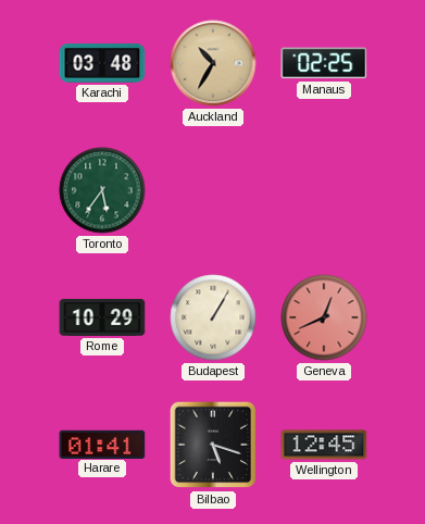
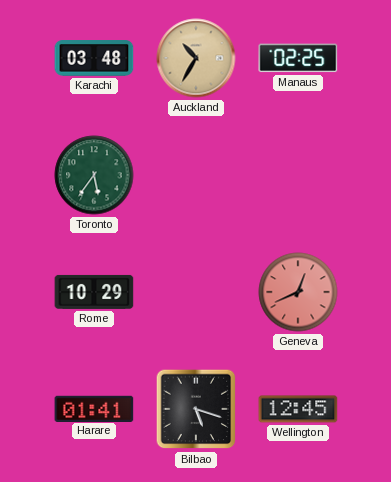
Budapest: 1:05 -> none
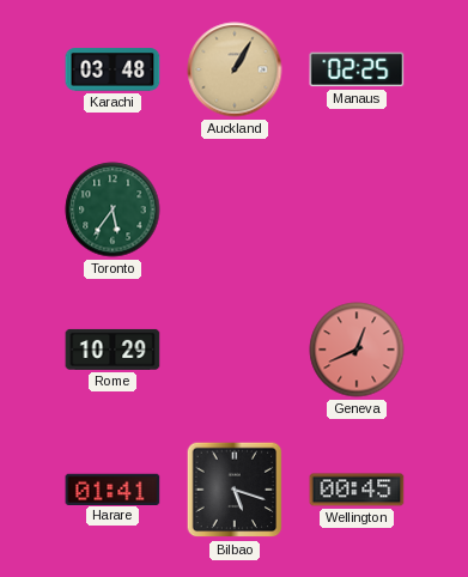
Auckland: 10:35 -> 1:05
Wellington: 12:45 -> 00:45
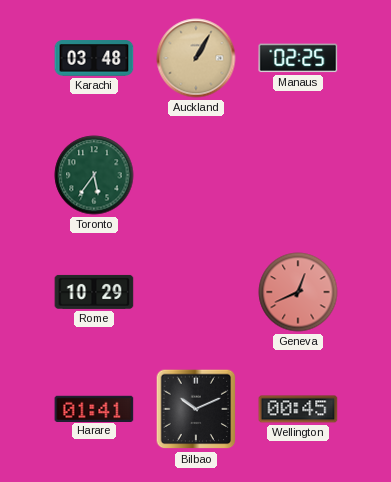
Bilbao: 5:18 -> 10:11
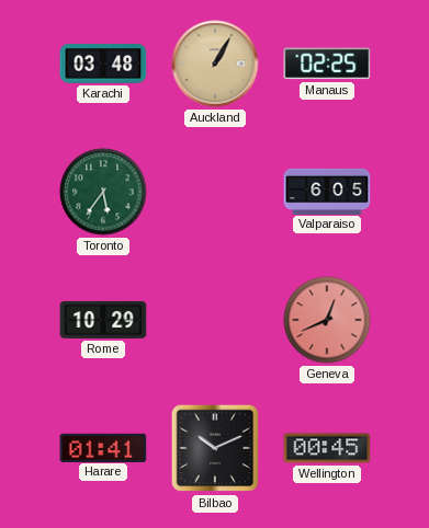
Valparaiso: none -> 6:05
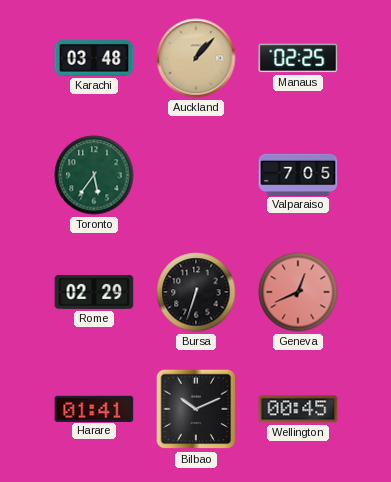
Auckland: 1:05 -> 1:07
Valparaiso: 6:05 -> 7:05
Rome: 10:29 -> 02:29
Bursa: none -> 6:33
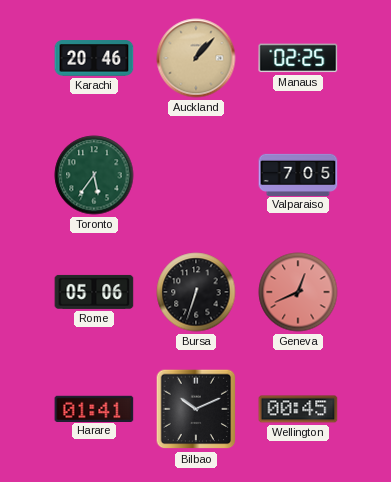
Karachi: 03:48 -> 20:46
Rome: 02:29 -> 05:06
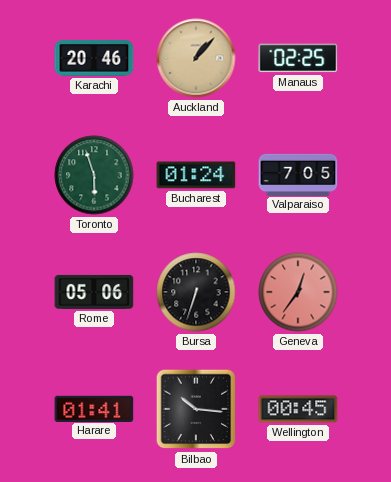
Toronto: 5:36 -> 5:57
Bucharest: none -> 01:24
Geneva: 12:41 -> 12:36
Bilbao: 10:11 -> 10:16
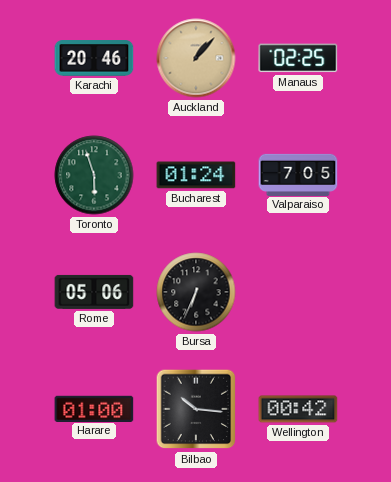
Bursa: 6:33 -> 6:34
Geneva: 12:36 -> none
Harare: 01:41 -> 01:00
Wellington: 00:45 -> 00:42
